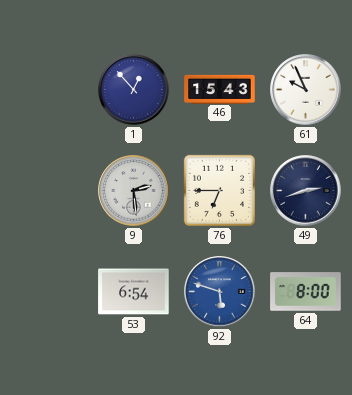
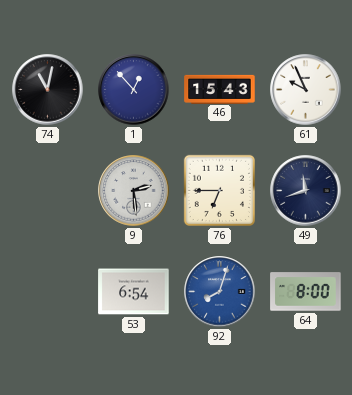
74: none -> 11:02
49: 2:42 -> 11:42
92: 5:48 -> 8:03
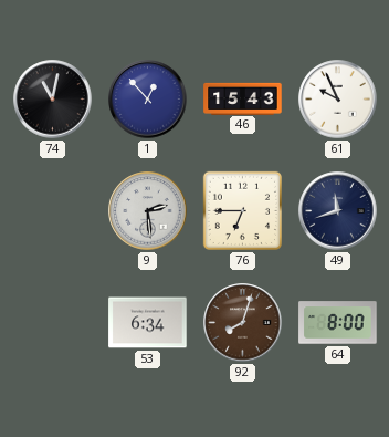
53: 6:54 -> 6:34
92 dial: blue -> brown
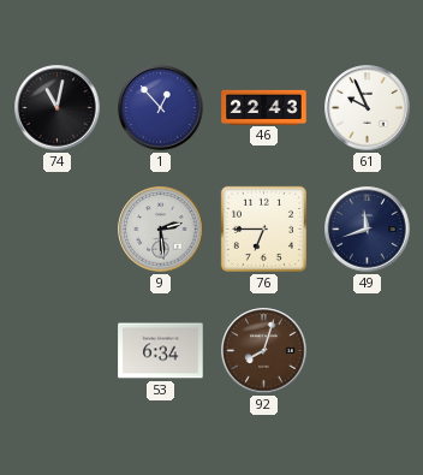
46: 15:43 -> 22:43
64: 8:00 -> none
